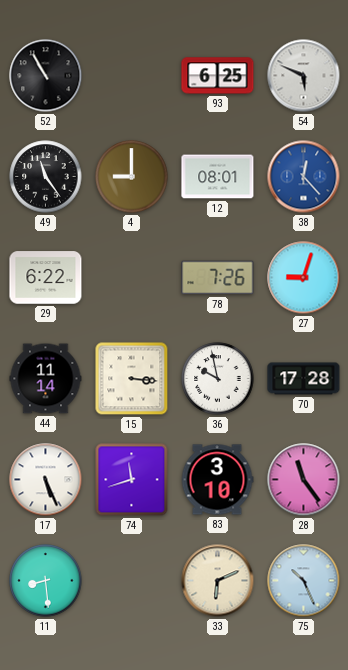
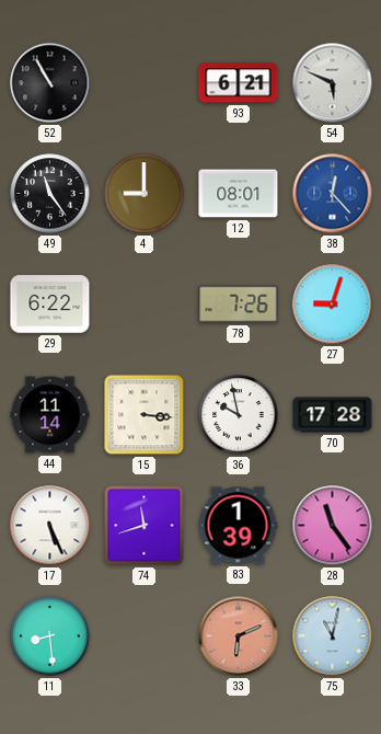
93: 6:25 -> 6:21
83: 3:10 -> 1:39
33 dial: cream -> salmon
75: 10:26 -> 11:02
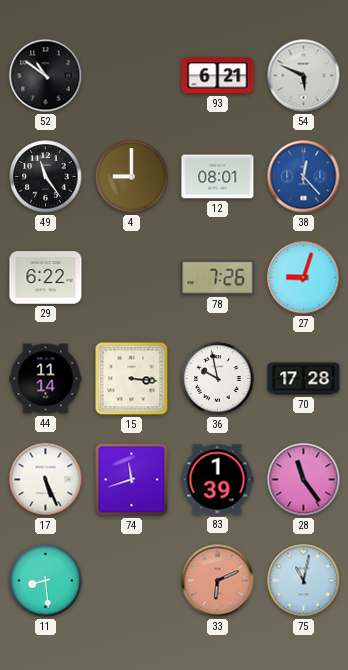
52: 10:55 -> 10:51
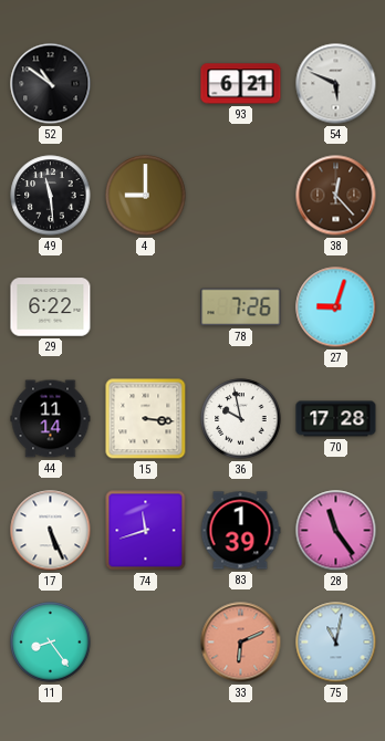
49: 11:24 -> 11:29
12: 08:01 -> none
38 dial: blue -> brown
11: 8:29 -> 8:24
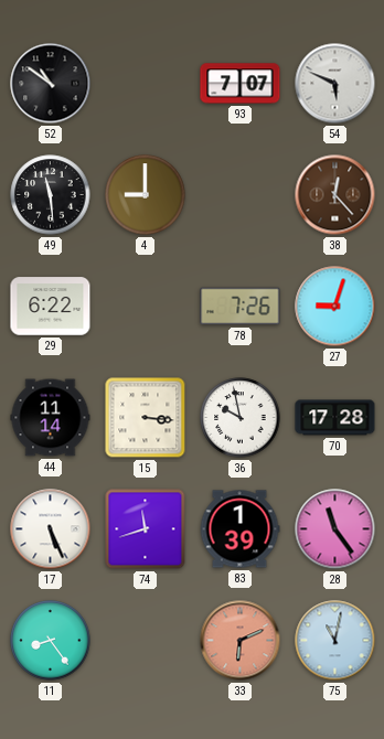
93: 6:21 -> 7:07
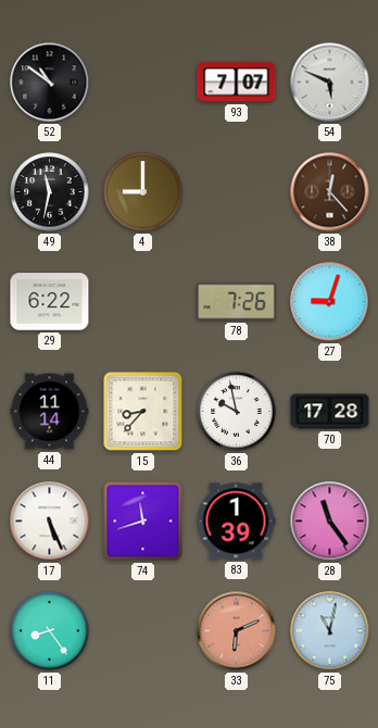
49: 11:29 -> 11:32
15: 3:16 -> 8:37
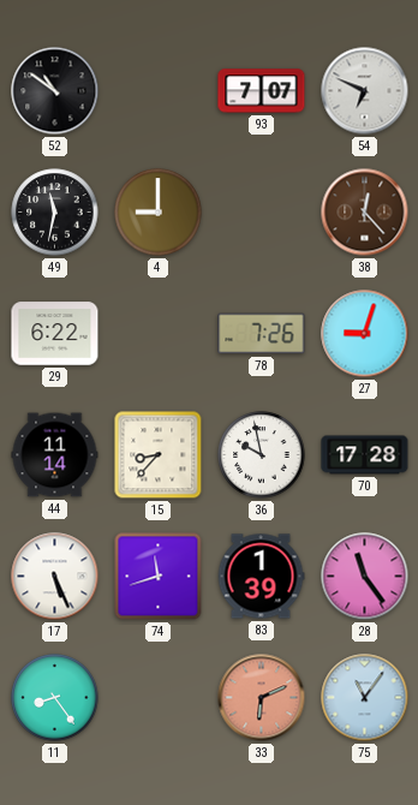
54: 5:49 -> 6:49
75: 11:02 -> 11:06
